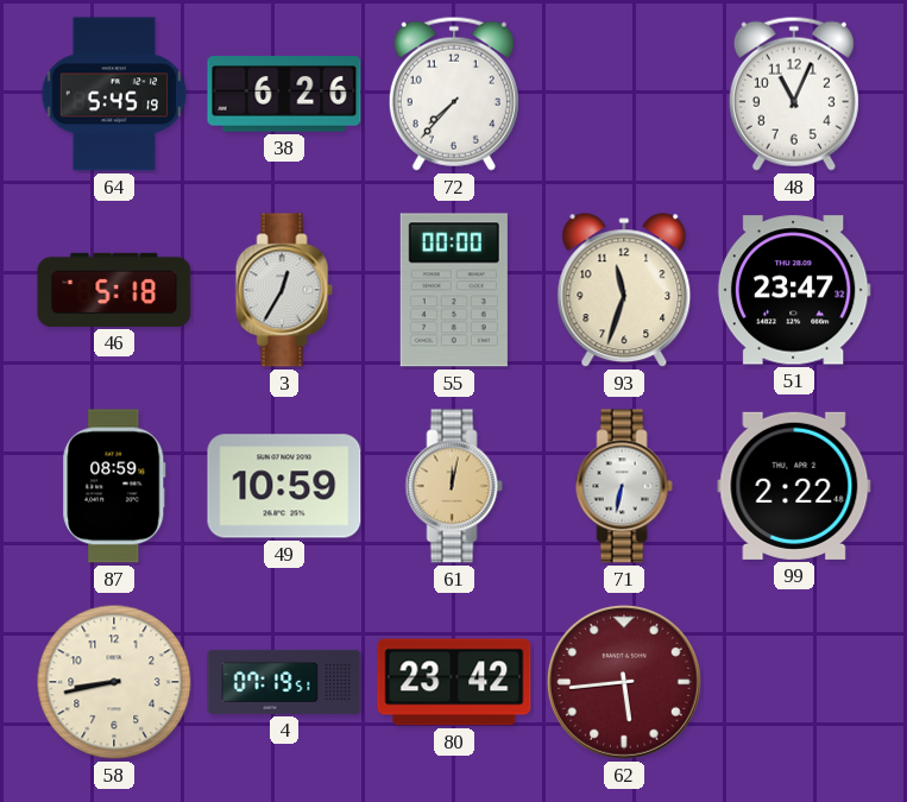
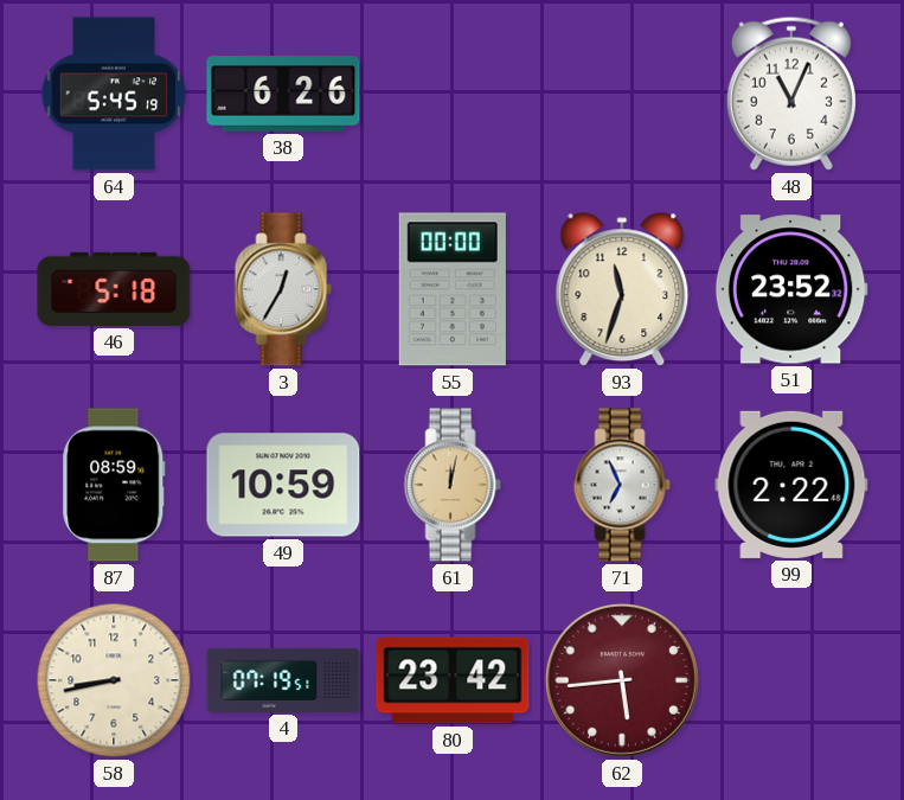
72: 7:37 -> none
51: 23:47 -> 23:52
71: 6:32 -> 6:56
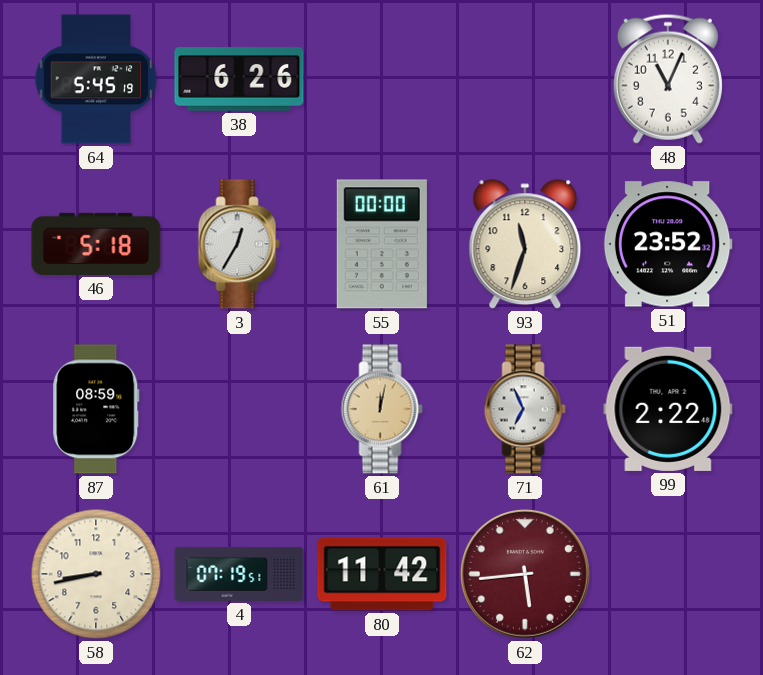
49: 10:59 -> none
80: 23:42 -> 11:42
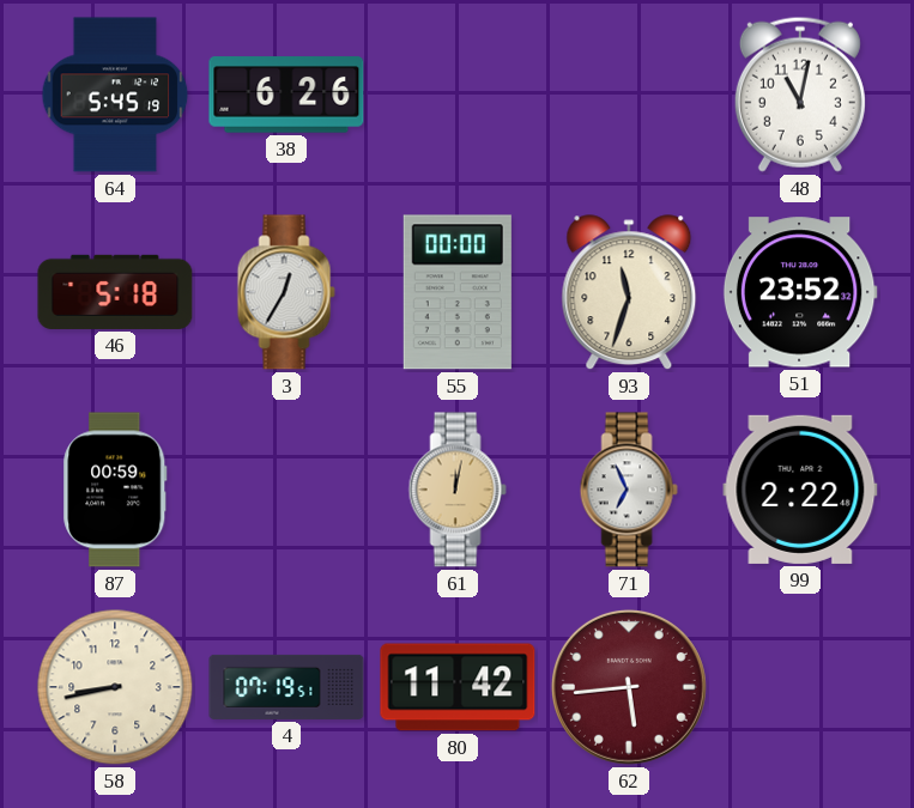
48: 11:04 -> 11:02
87: 08:59 -> 00:59
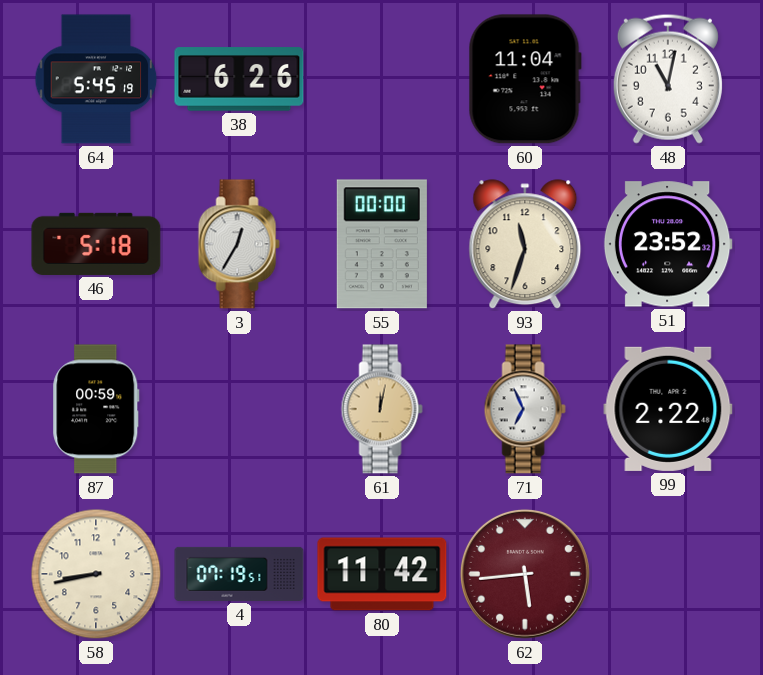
60: none -> 11:04
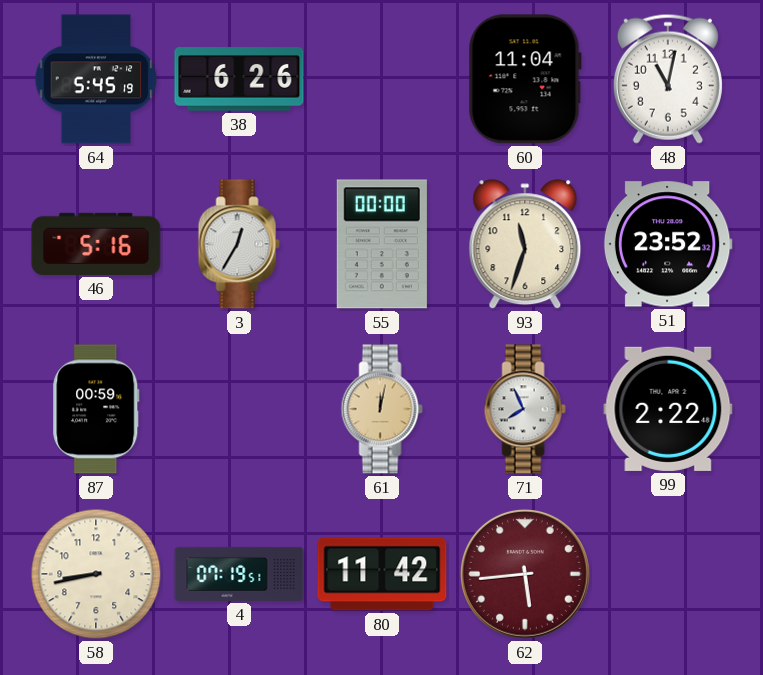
46: 5:18 -> 5:16
71: 6:56 -> 7:56
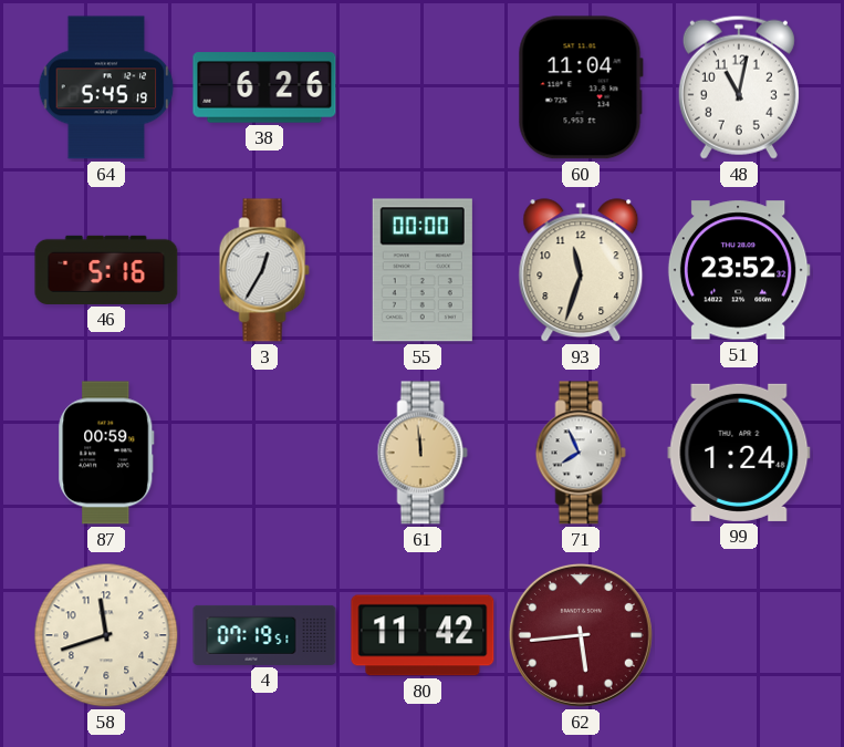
61: 12:02 -> 11:59
99: 2:22 -> 1:24
58: 8:43 -> 11:42
